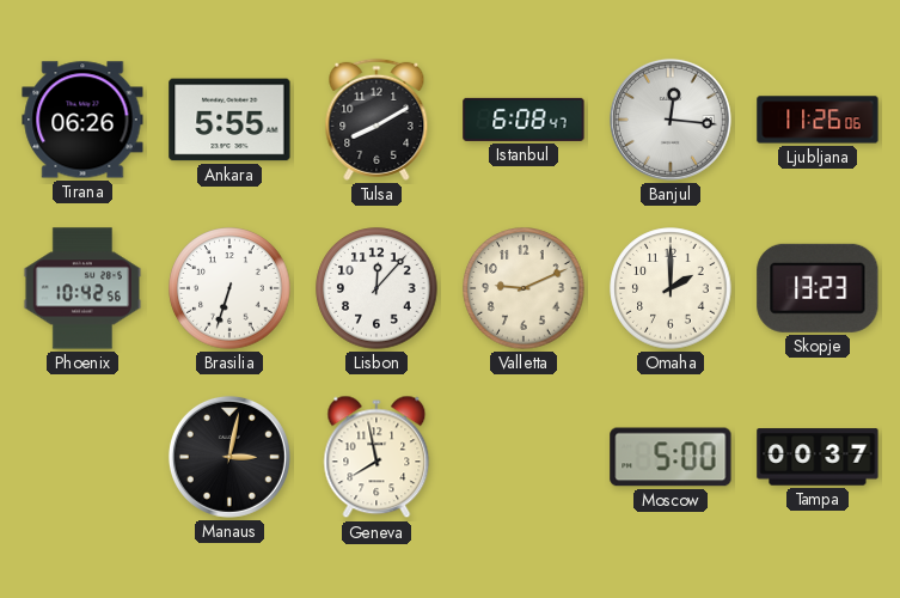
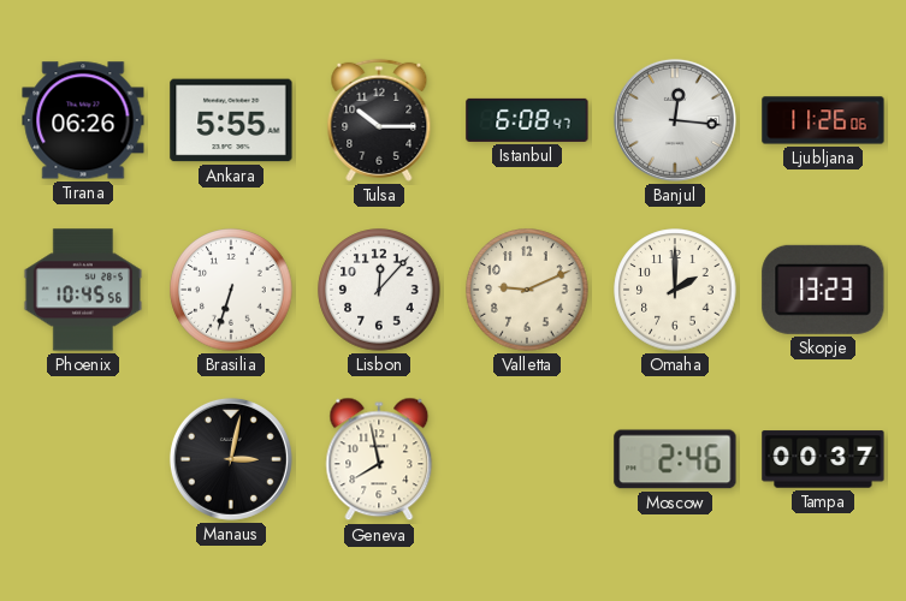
Tulsa: 8:10 -> 10:15
Phoenix: 10:42 -> 10:45
Moscow: 5:00 -> 2:46
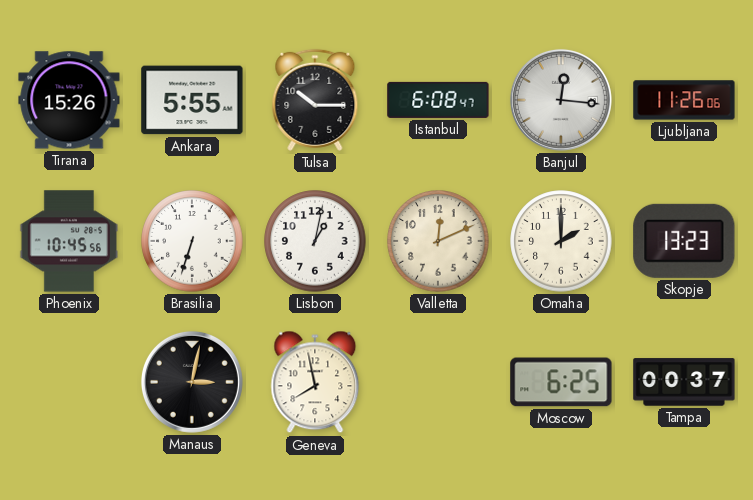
Tirana: 06:26 -> 15:26
Lisbon: 12:07 -> 1:02
Valletta: 9:11 -> 12:11
Moscow: 2:46 -> 6:25
